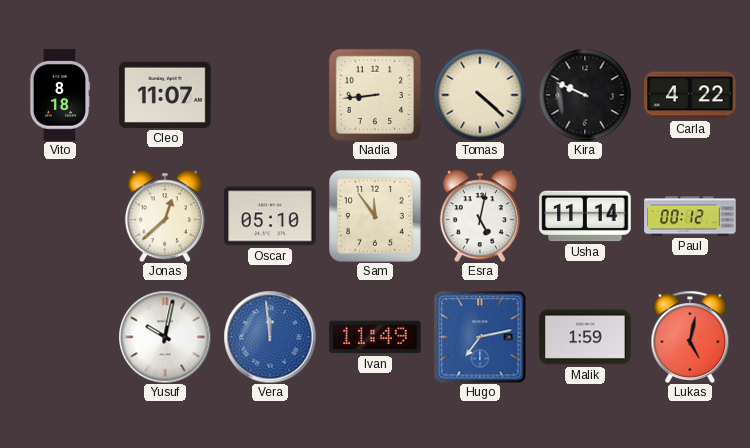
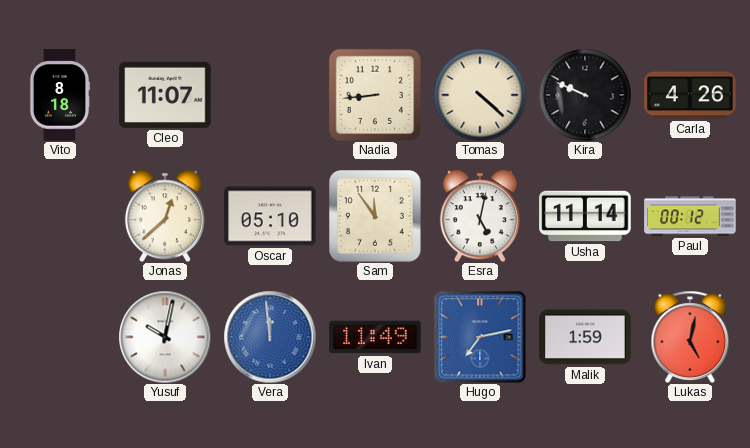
Carla: 4:22 -> 4:26
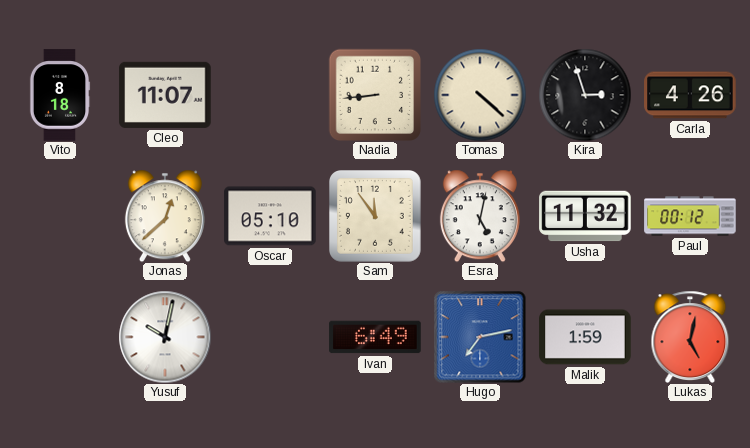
Kira: 9:49 -> 2:57
Usha: 11:14 -> 11:32
Vera: 11:59 -> none
Ivan: 11:49 -> 6:49
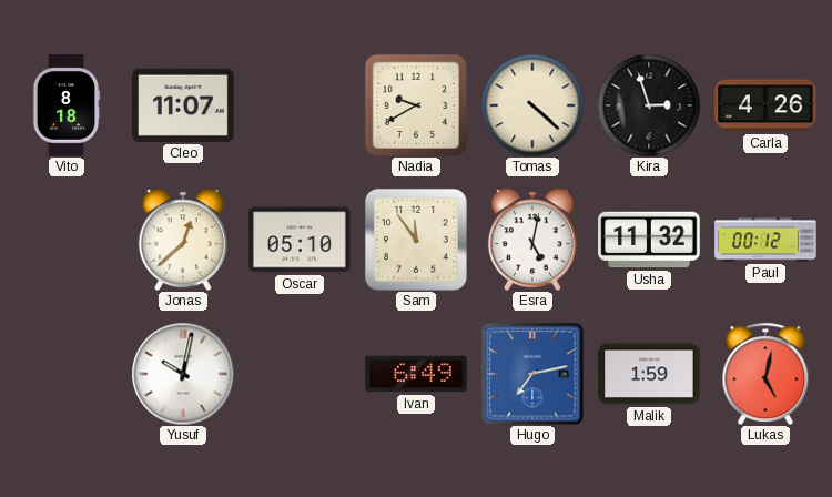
Nadia: 8:44 -> 9:40
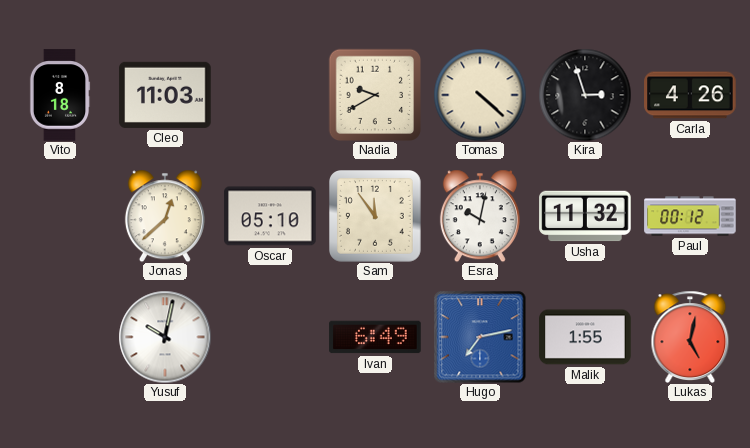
Cleo: 11:07 -> 11:03
Esra: 5:02 -> 10:02
Malik: 1:59 -> 1:55
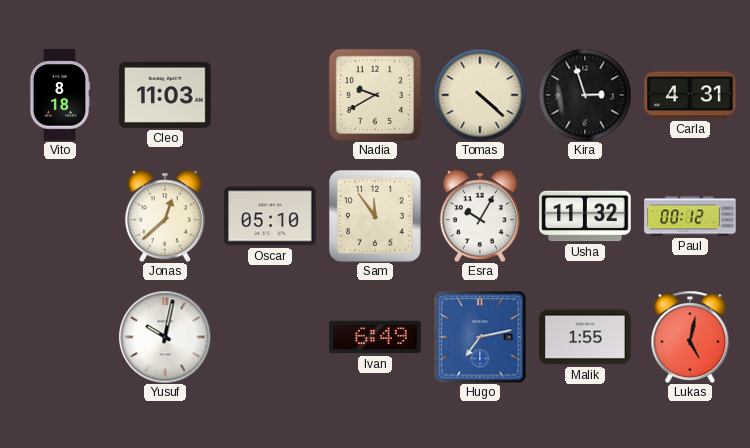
Carla: 4:26 -> 4:31
Esra: 10:02 -> 10:05
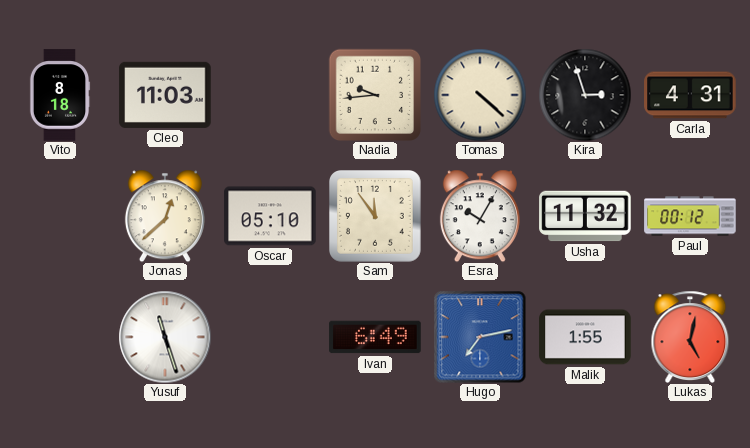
Nadia: 9:40 -> 9:44
Yusuf: 10:02 -> 11:27
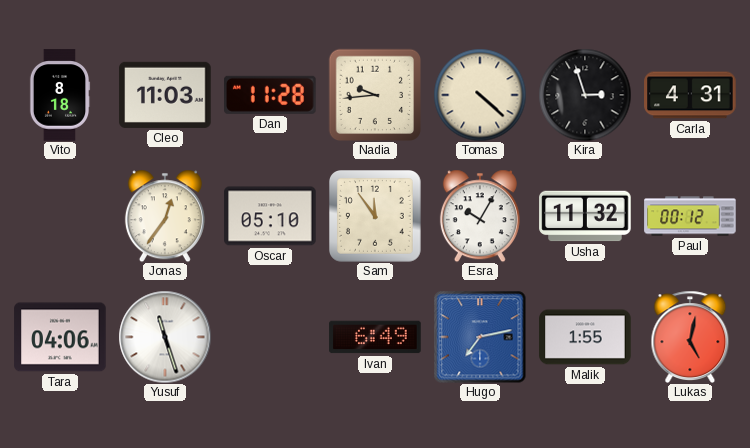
Dan: none -> 11:28
Jonas: 12:38 -> 12:36
Tara: none -> 04:06
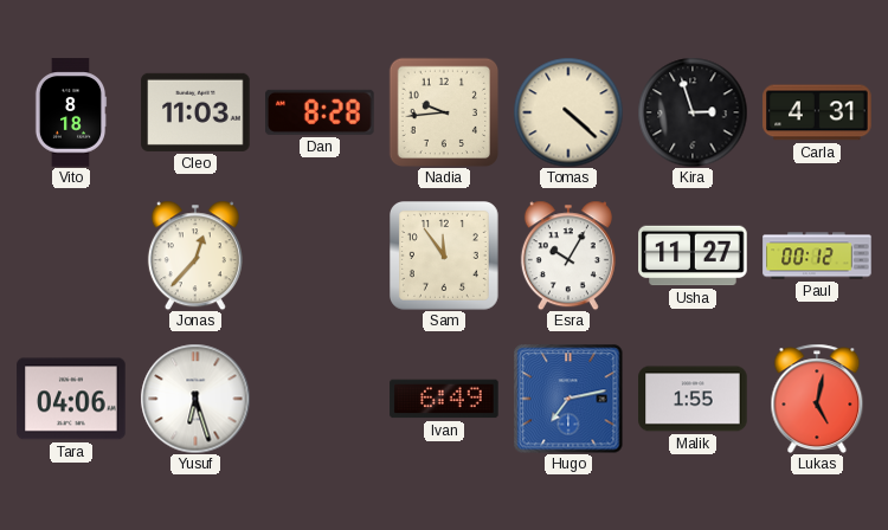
Dan: 11:28 -> 8:28
Jonas: 12:36 -> 12:37
Oscar: 05:10 -> none
Usha: 11:32 -> 11:27
Yusuf: 11:27 -> 6:27
